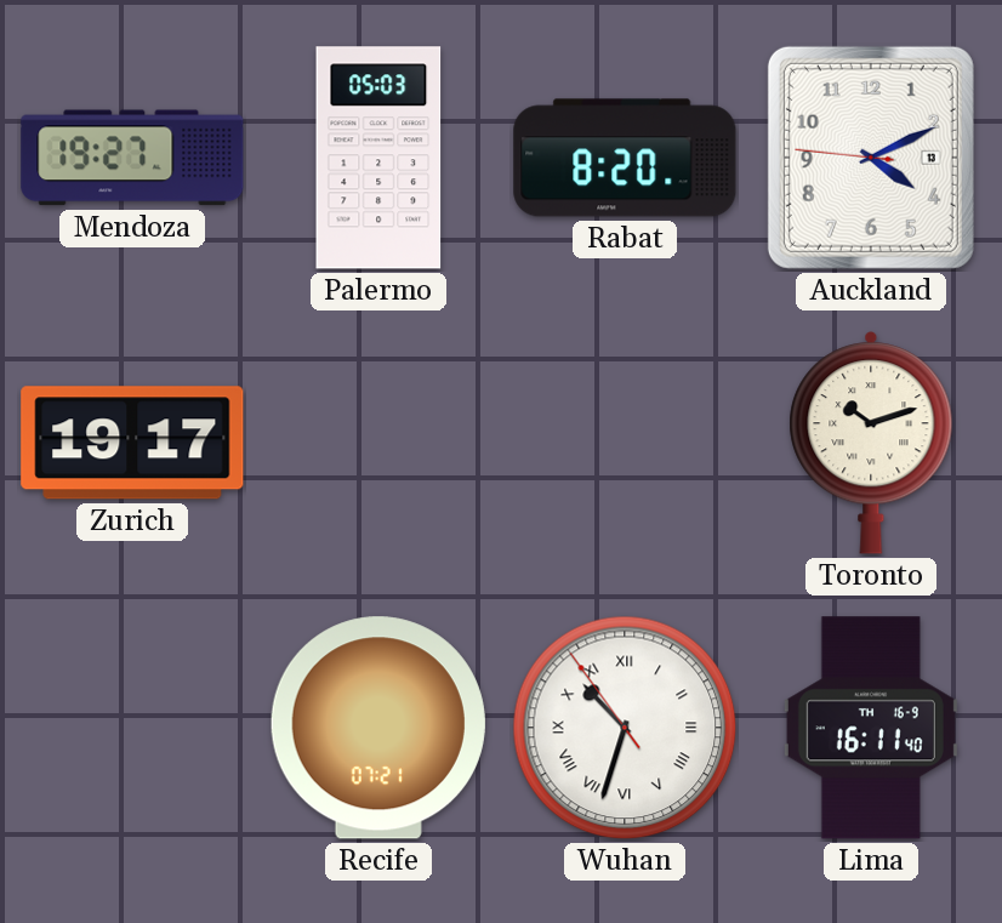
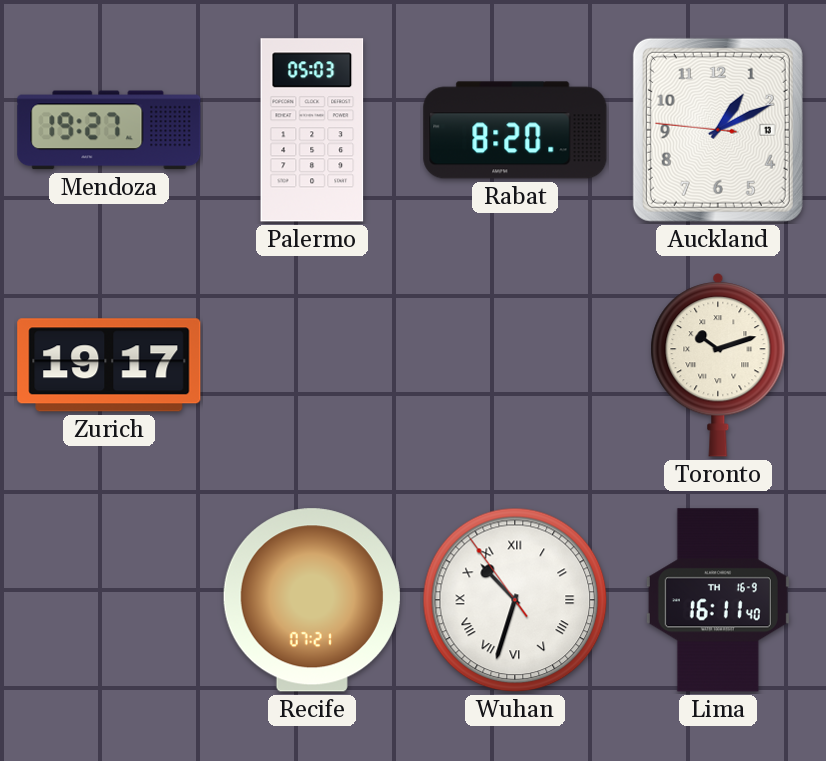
Auckland: 4:10 -> 1:10
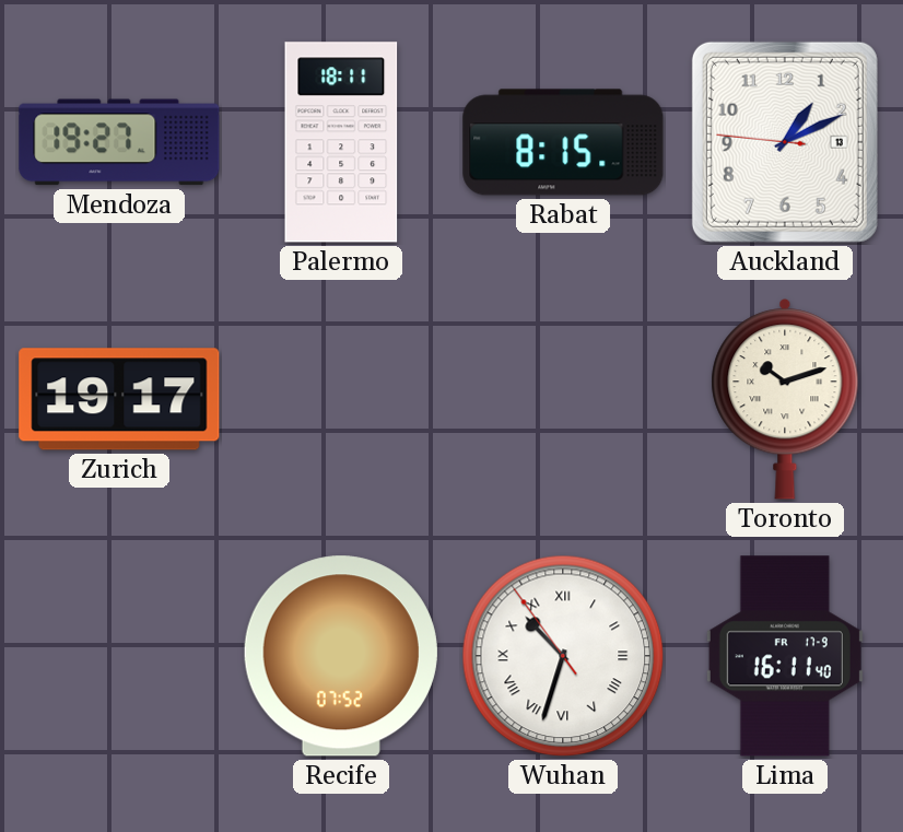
Palermo: 05:03 -> 18:11
Rabat: 8:20 -> 8:15
Recife: 07:21 -> 07:52
Lima date: TH 16-9 -> FR 17-9
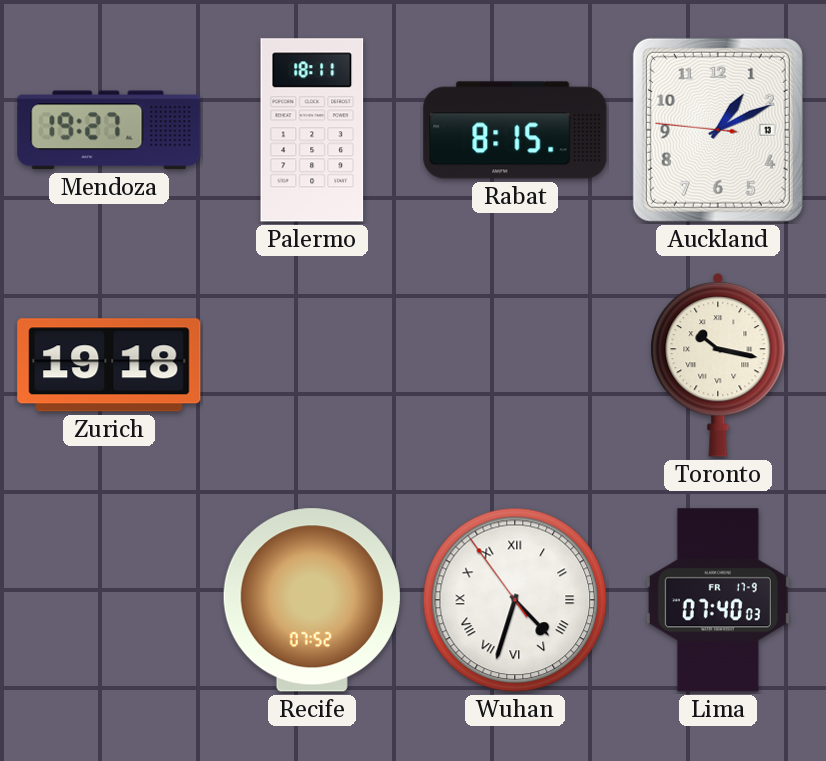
Zurich: 19:17 -> 19:18
Toronto: 10:12 -> 10:17
Wuhan: 10:32 -> 4:32
Lima: 16:11 -> 07:40
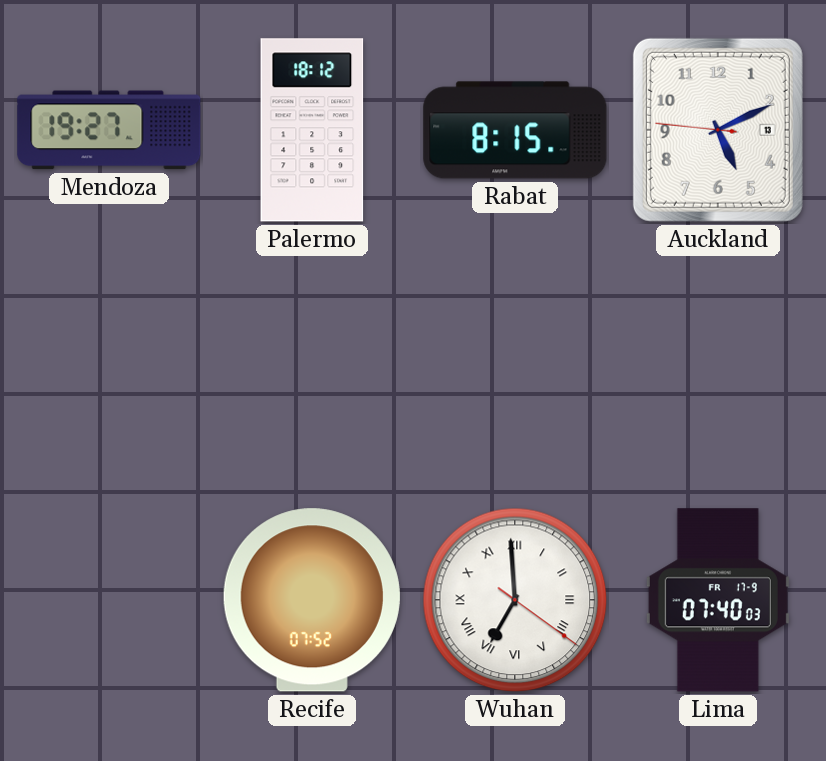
Palermo: 18:11 -> 18:12
Auckland: 1:10 -> 5:10
Zurich: 19:18 -> none
Toronto: 10:17 -> none
Wuhan: 4:32 -> 6:59
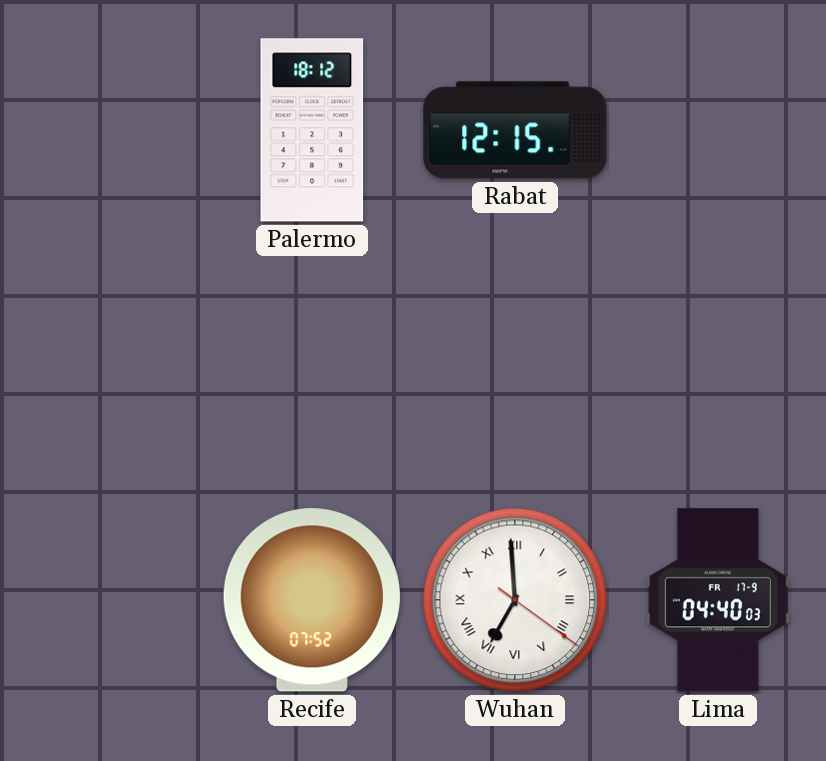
Mendoza: 19:27 -> none
Rabat: 8:15 -> 12:15
Auckland: 5:10 -> none
Lima: 07:40 -> 04:40
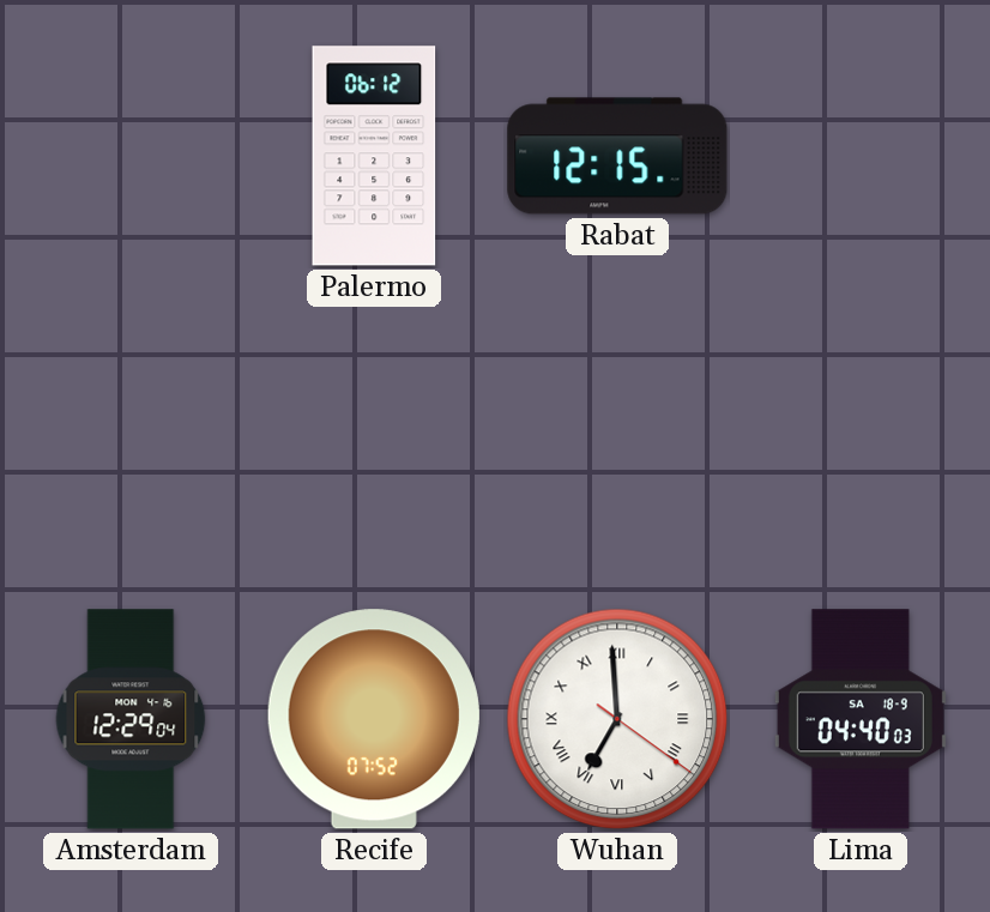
Palermo: 18:12 -> 06:12
Amsterdam: none -> 12:29
Lima date: FR 17-9 -> SA 18-9
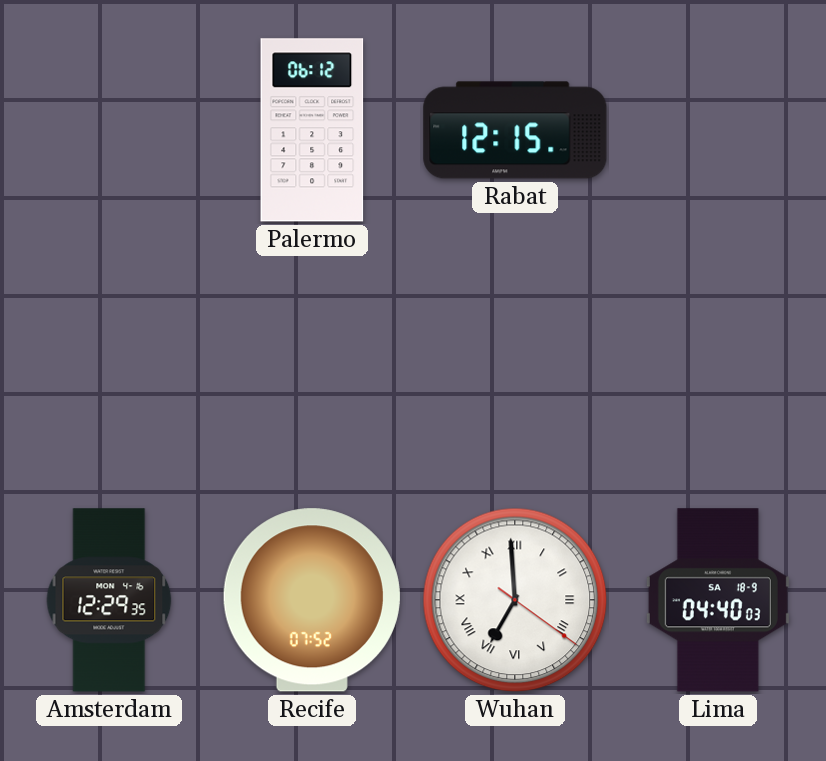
Amsterdam: 12:29:04 -> 12:29:35
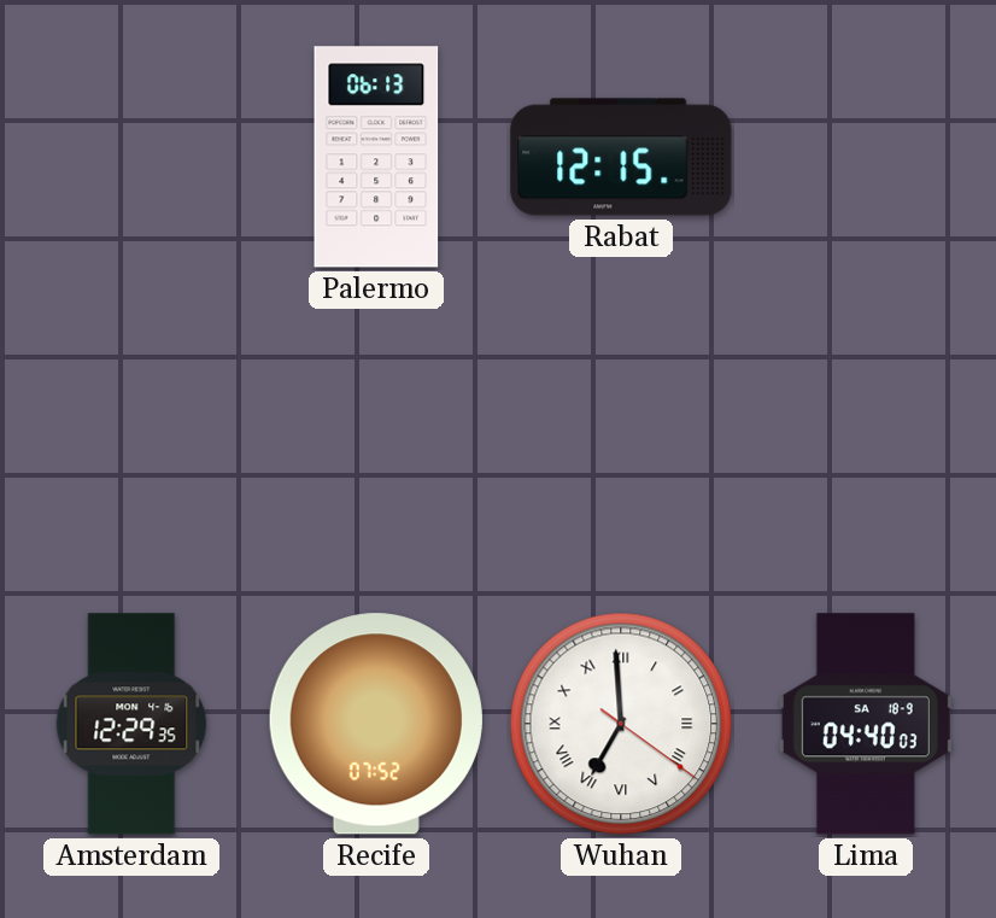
Palermo: 06:12 -> 06:13
